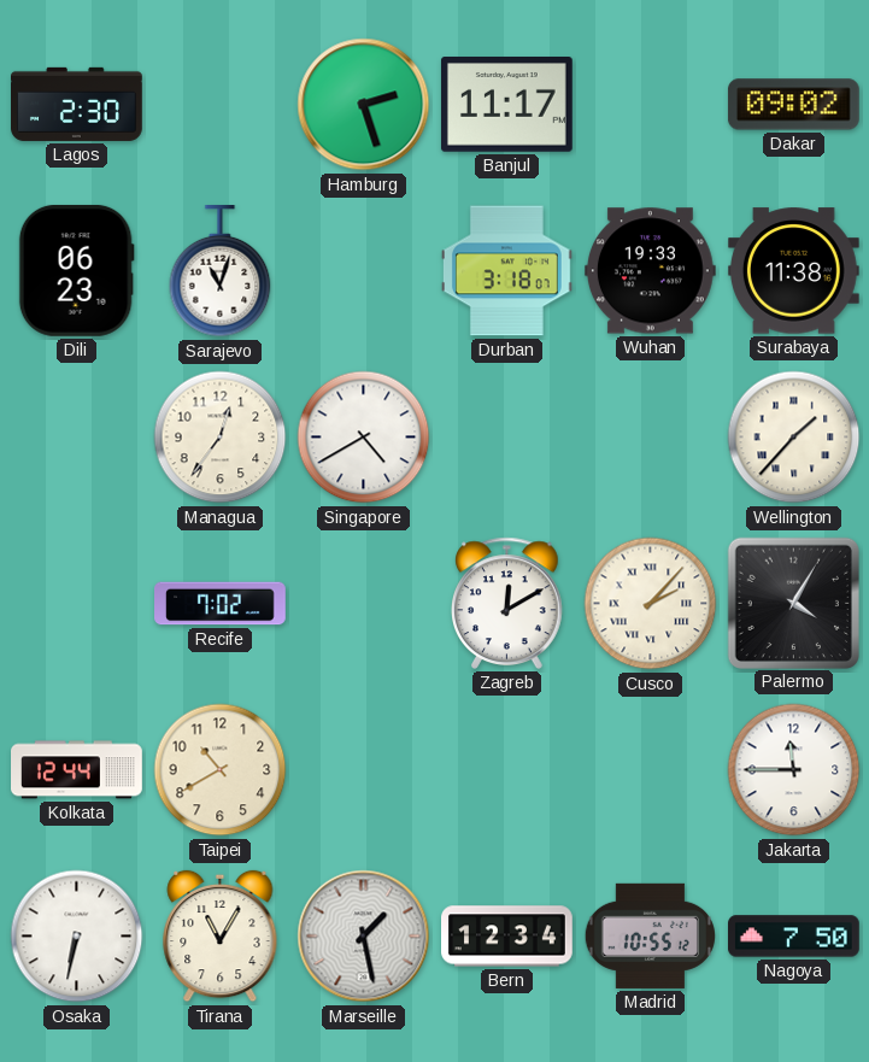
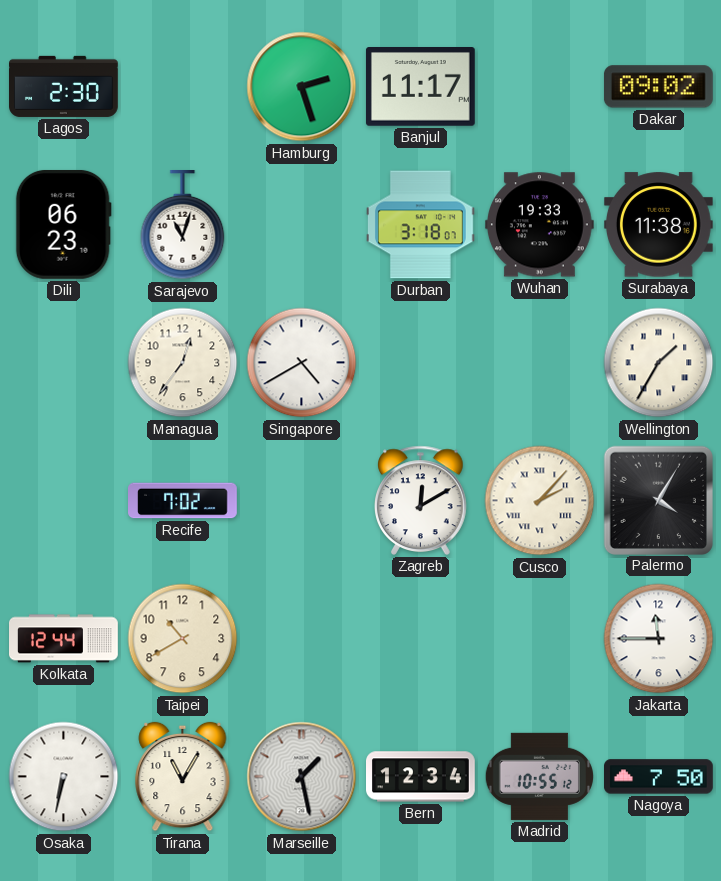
Wellington: 1:37 -> 1:35
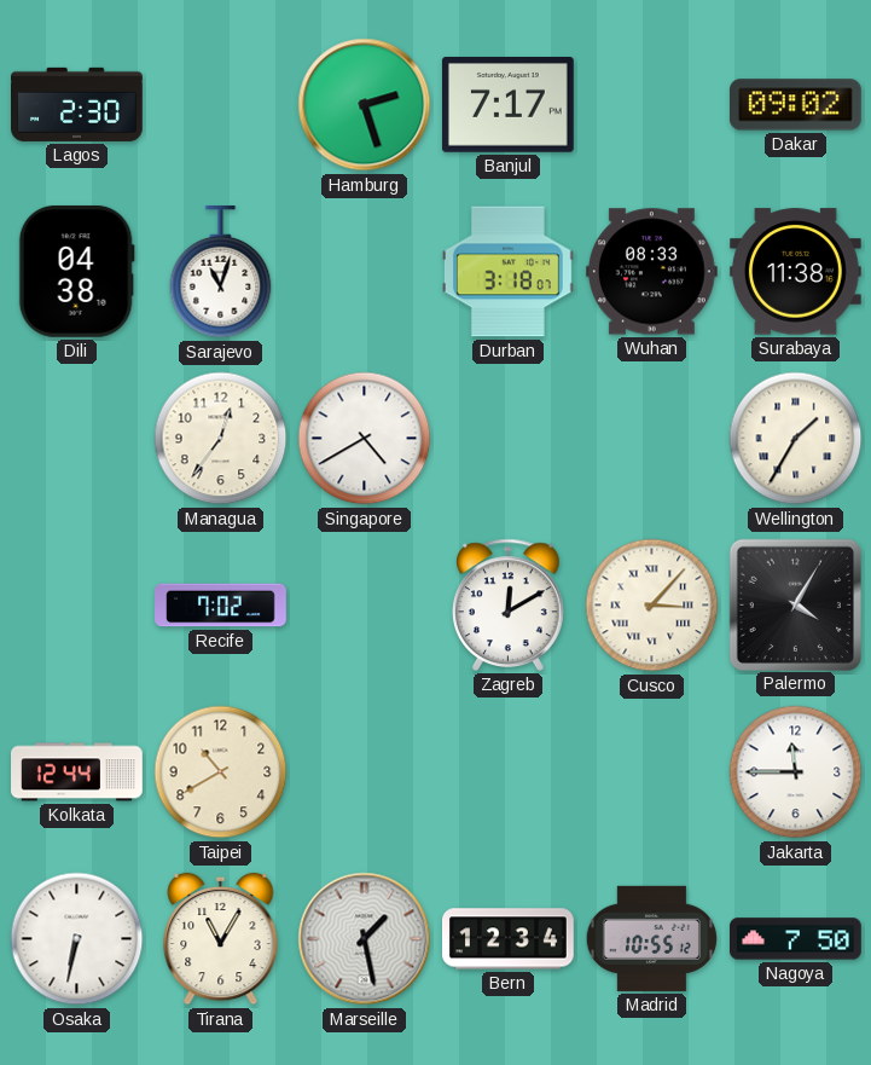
Banjul: 11:17 -> 7:17
Dili: 06:23 -> 04:38
Wuhan: 19:33 -> 08:33
Cusco: 2:07 -> 3:07
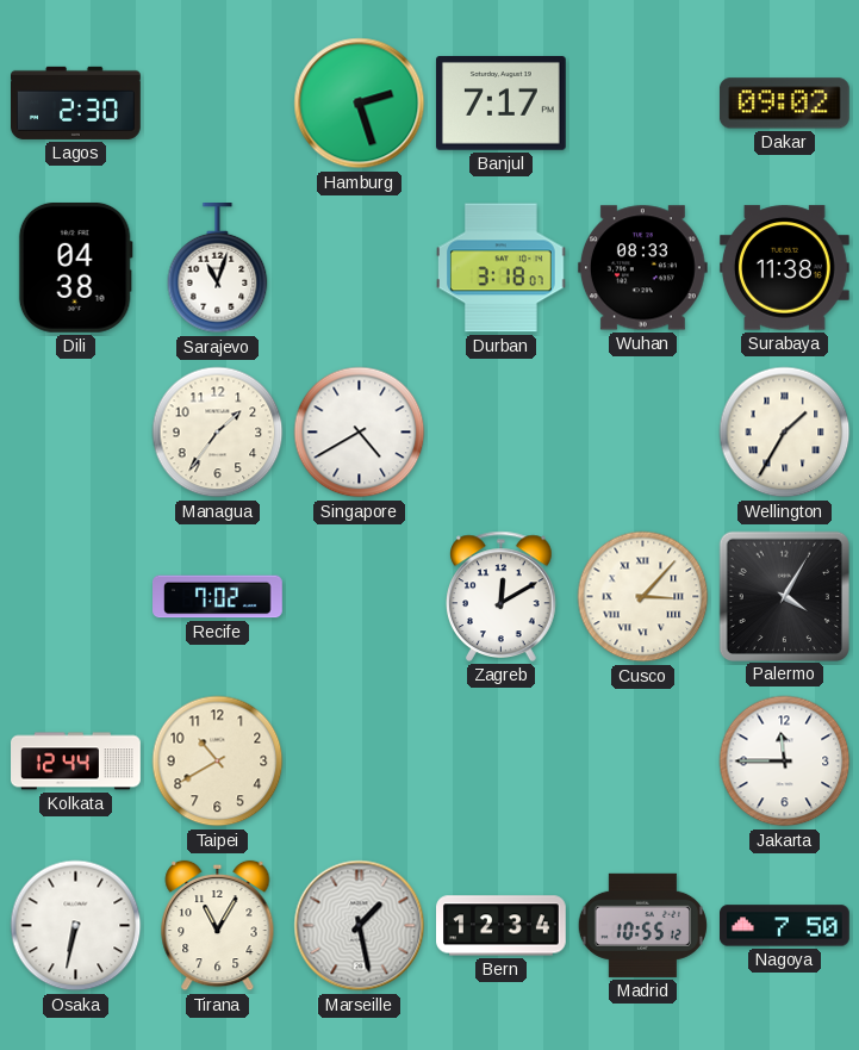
Managua: 12:36 -> 1:36
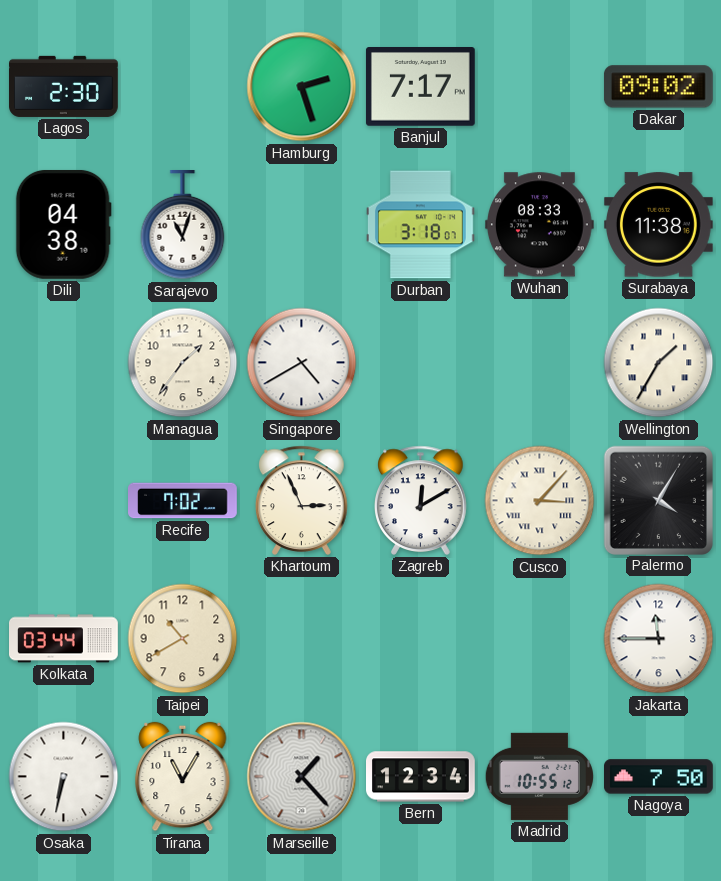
Khartoum: none -> 2:56
Kolkata: 12:44 -> 03:44
Marseille: 1:28 -> 1:23
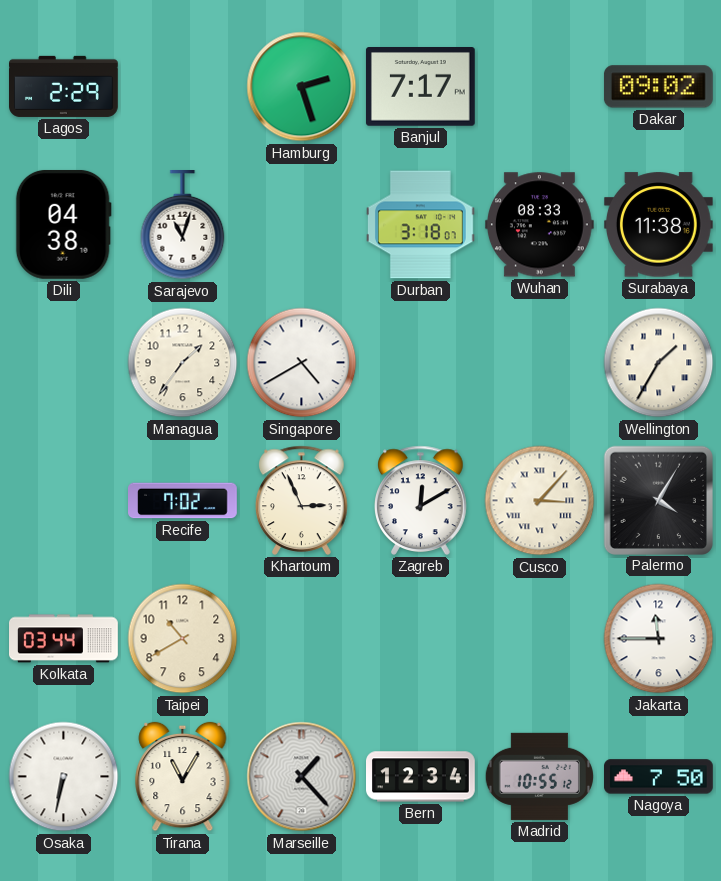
Lagos: 2:30 -> 2:29
